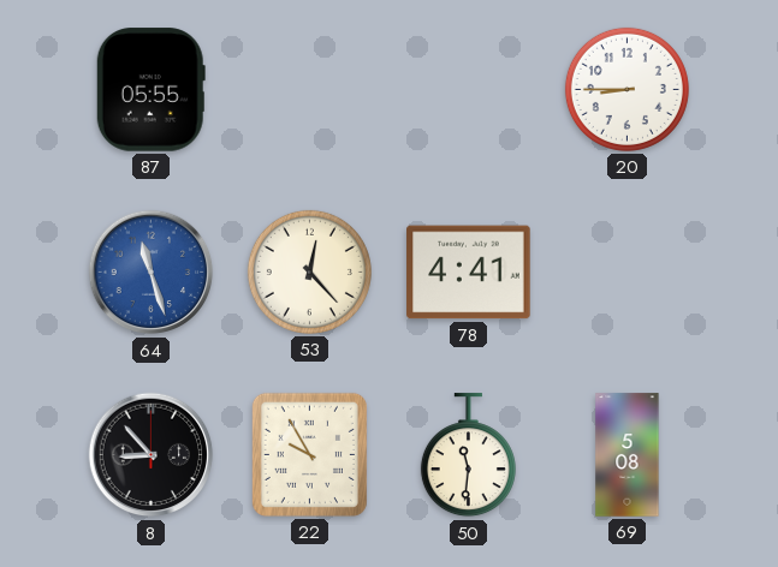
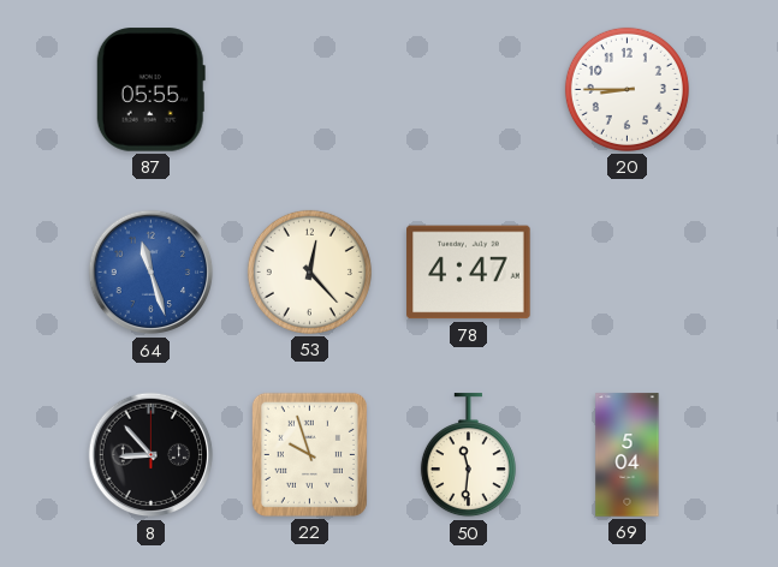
78: 4:41 -> 4:47
22: 9:55 -> 9:57
69: 5:08 -> 5:04
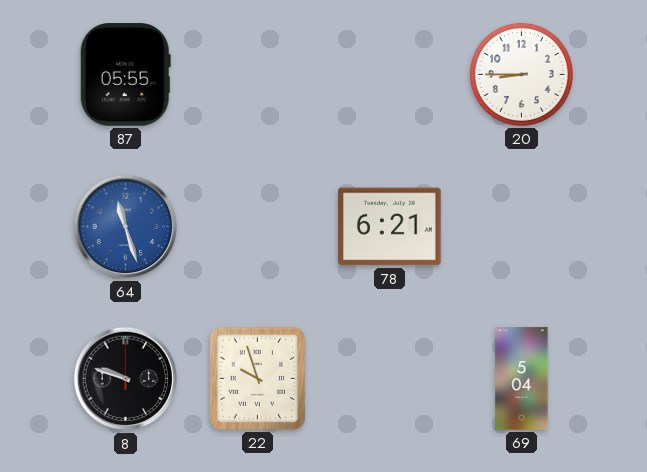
53: 12:23 -> none
78: 4:47 -> 6:21
8: 8:53 -> 9:48
50: 11:31 -> none
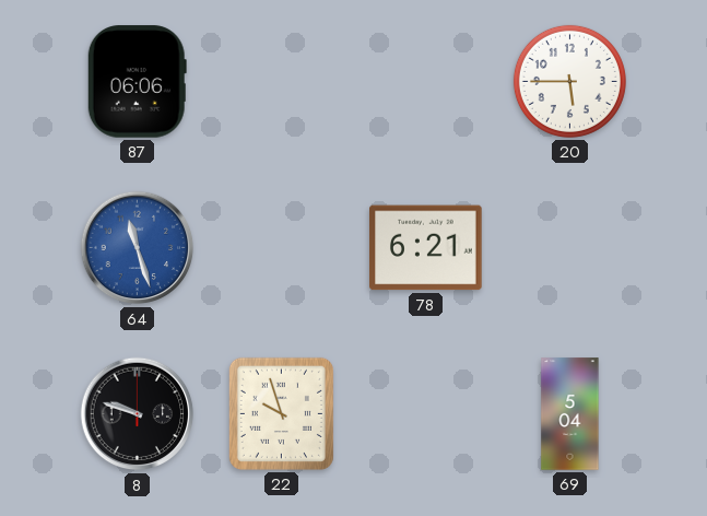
87: 05:55 -> 06:06
20: 8:45 -> 5:45
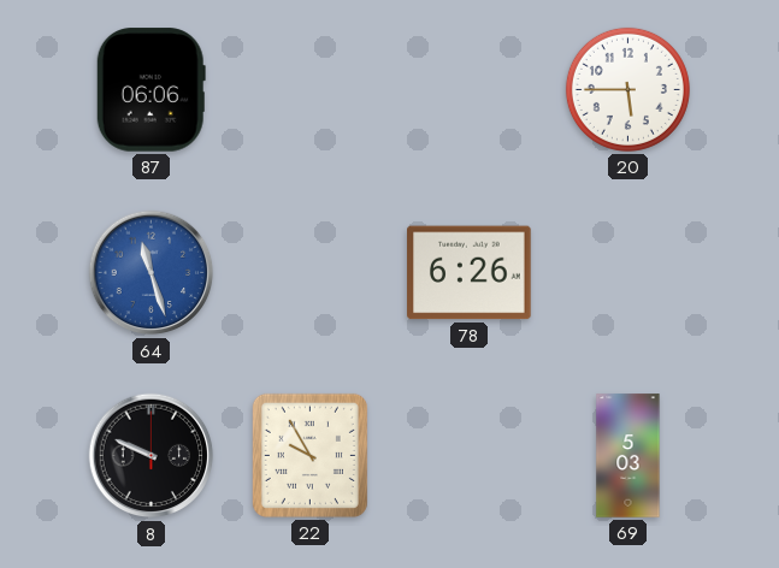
78: 6:21 -> 6:26
8: 9:48 -> 9:49
22: 9:57 -> 9:55
69: 5:04 -> 5:03
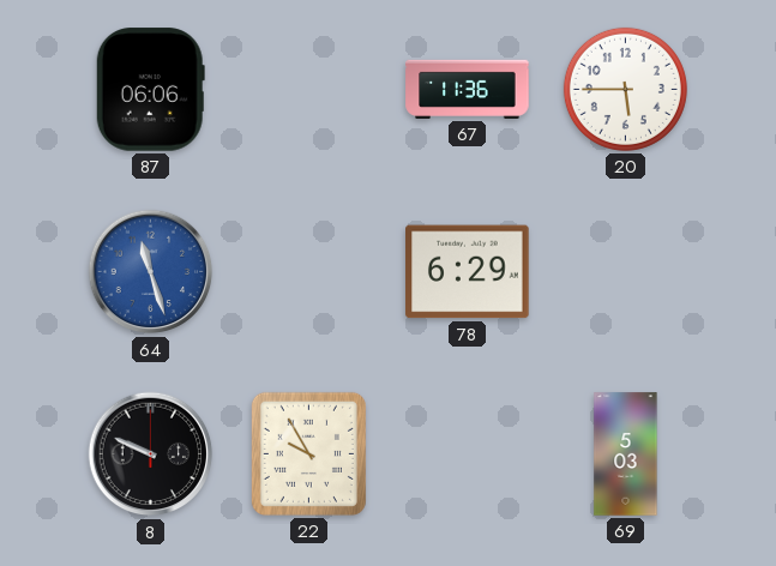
67: none -> 11:36
78: 6:26 -> 6:29
